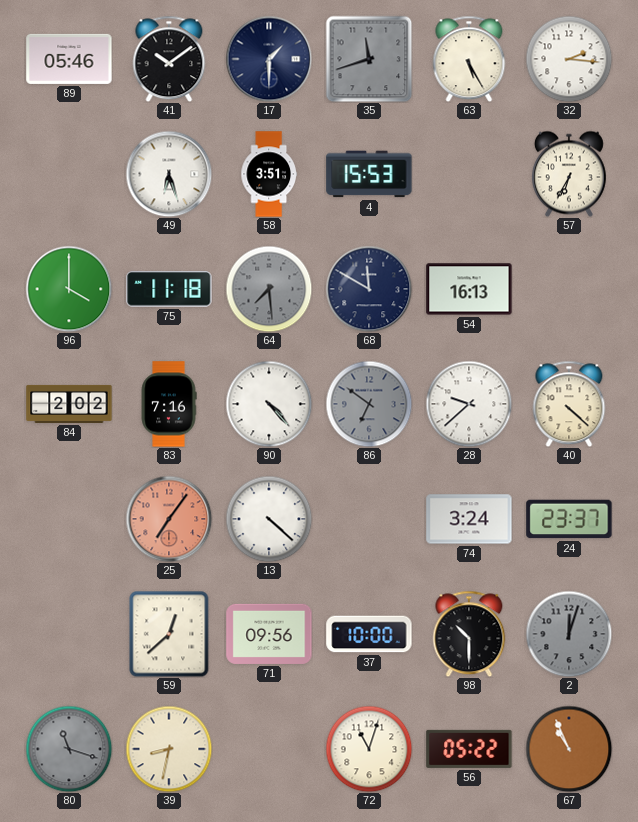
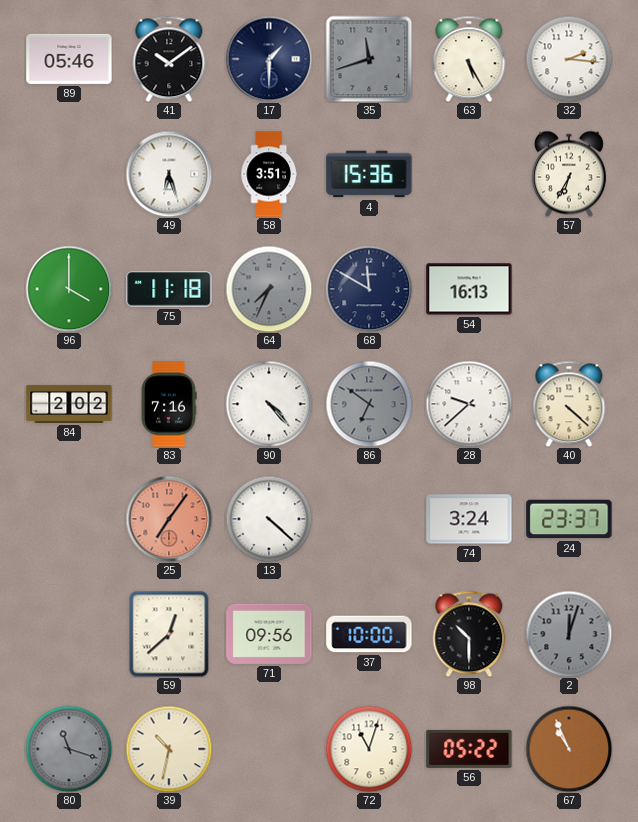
4: 15:53 -> 15:36
64: 7:29 -> 7:34
39: 8:32 -> 10:32
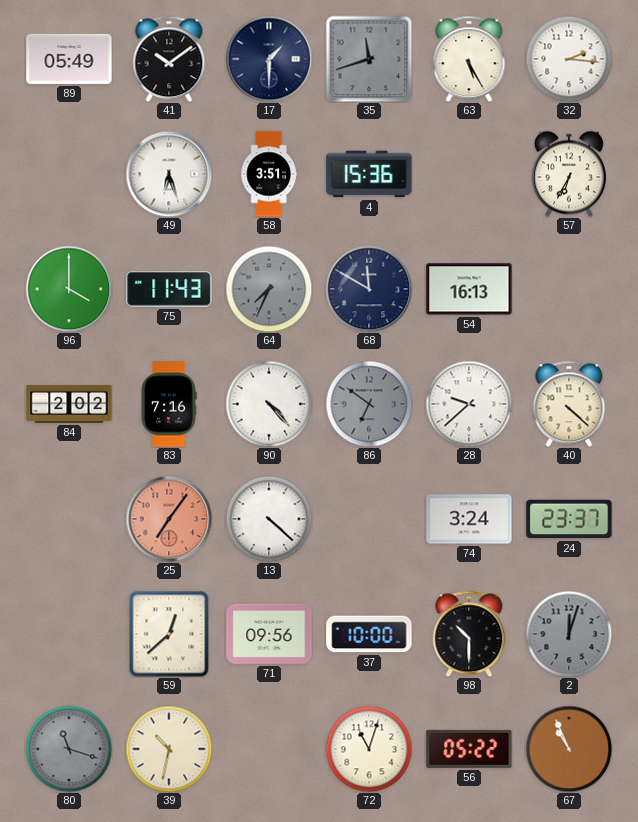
89: 05:46 -> 05:49
75: 11:18 -> 11:43
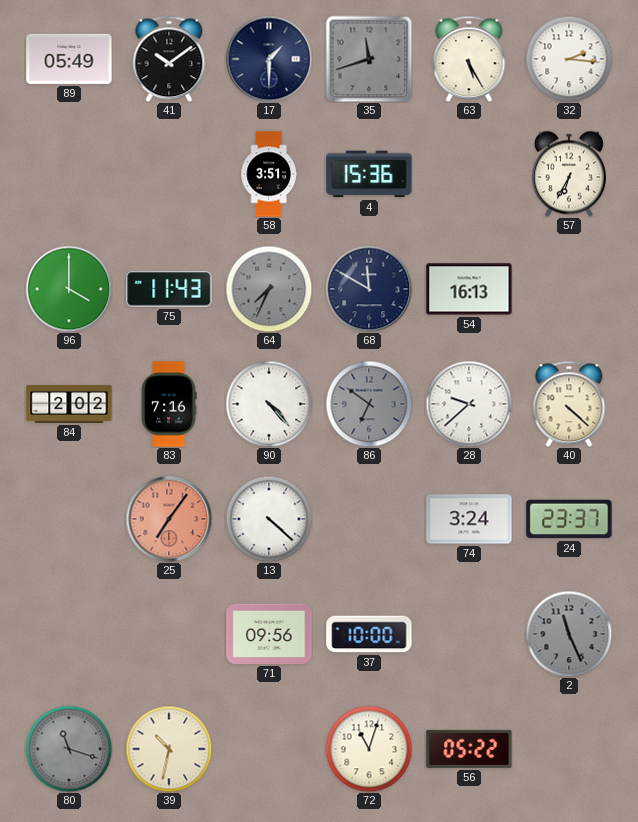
49: 6:27 -> none
59: 12:38 -> none
98: 10:30 -> none
2: 12:03 -> 11:26
67: 10:56 -> none
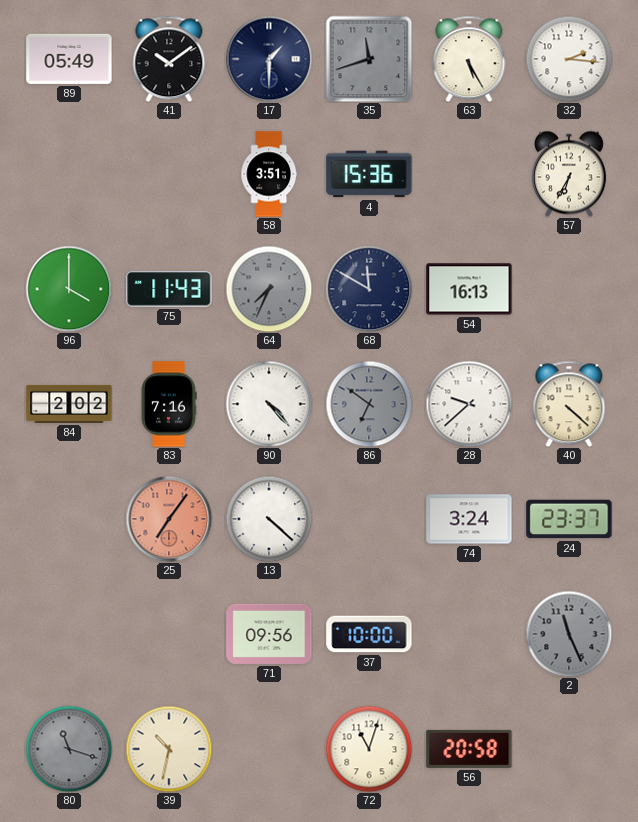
56: 05:22 -> 20:58
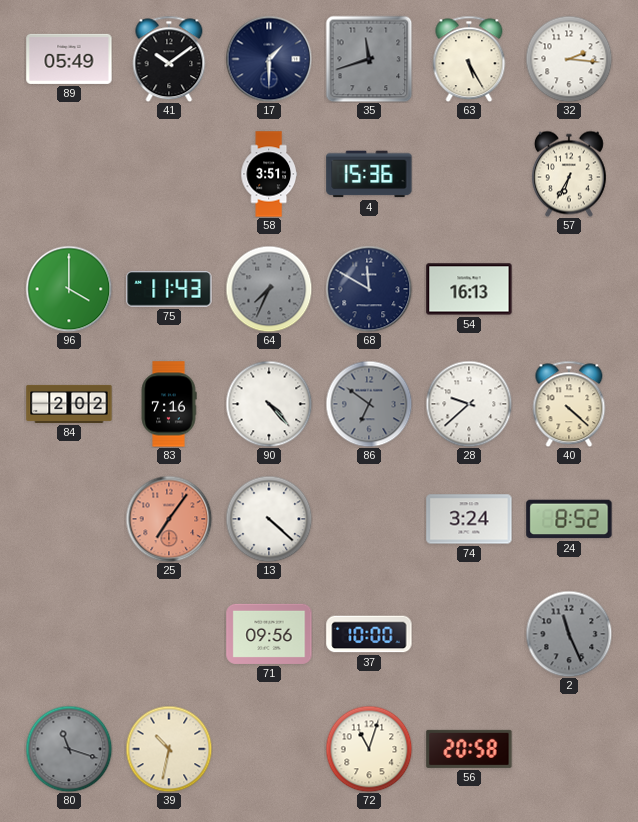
24: 23:37 -> 8:52
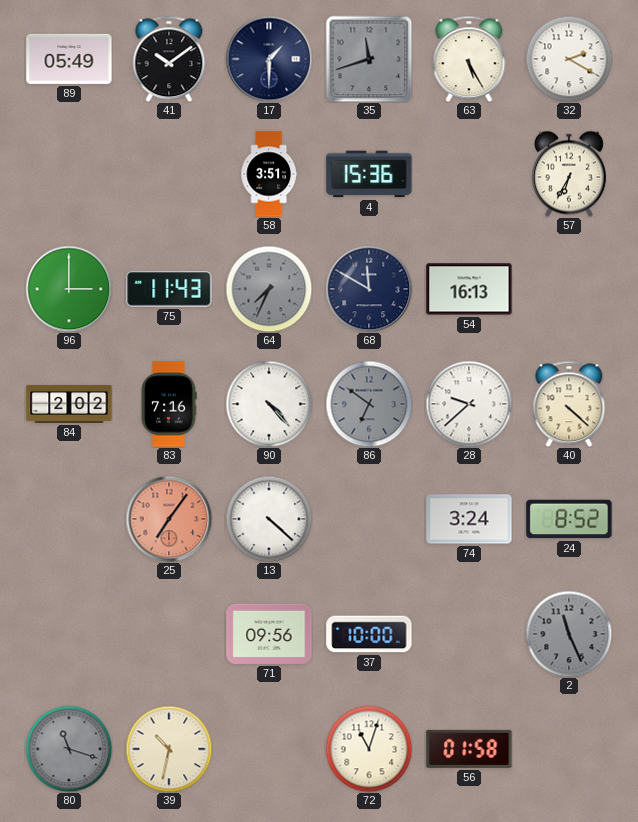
32: 2:16 -> 2:20
96: 4:00 -> 3:00
56: 20:58 -> 01:58
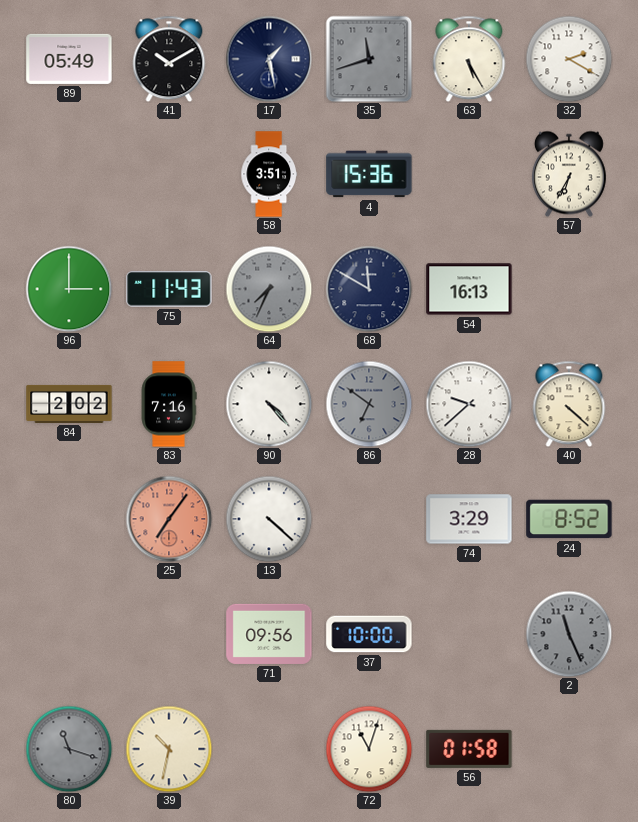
41: 10:09 -> 10:10
17: 1:30 -> 1:28
74: 3:24 -> 3:29
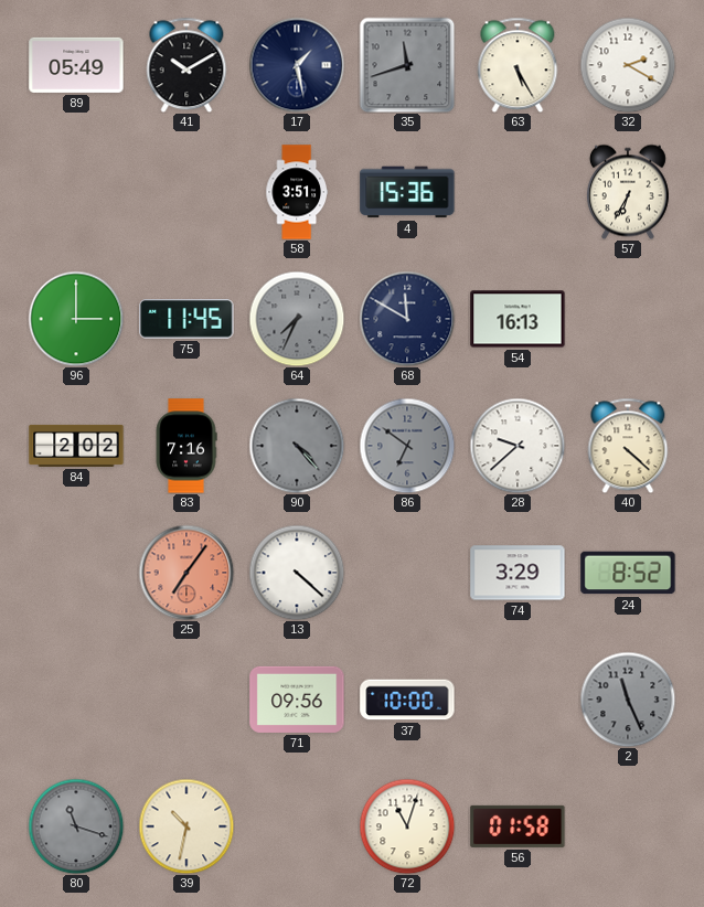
75: 11:43 -> 11:45
90 dial: white -> grey
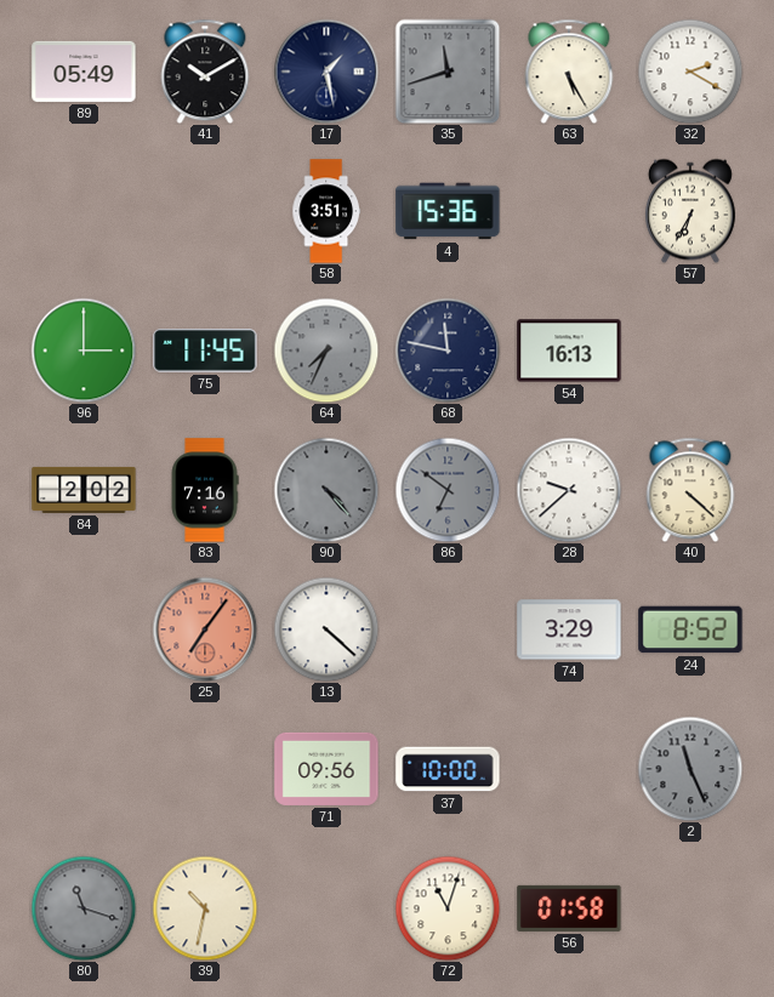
68: 11:50 -> 11:47
